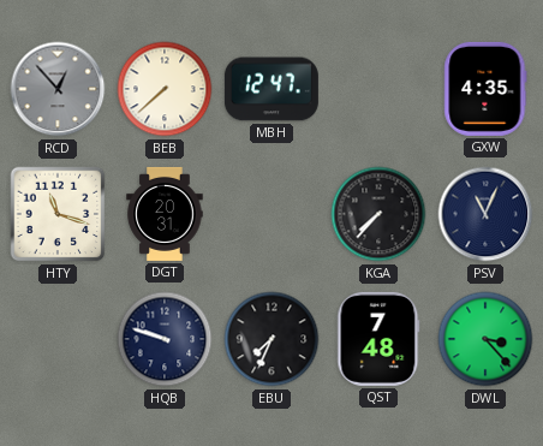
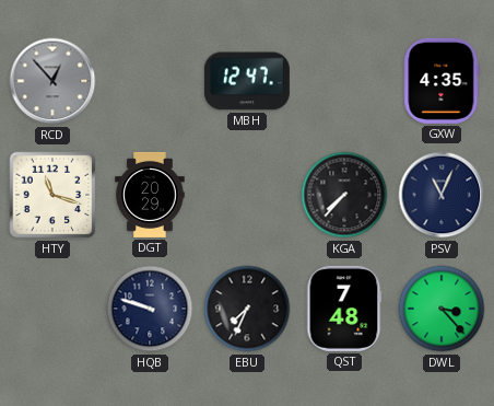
BEB: 7:38 -> none
DGT: 20:31 -> 20:29
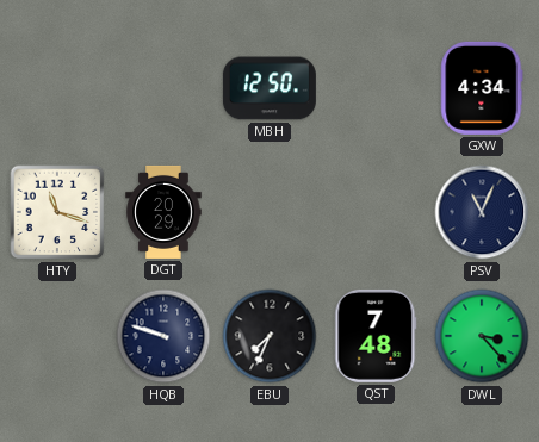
RCD: 12:53 -> none
MBH: 12:47 -> 12:50
GXW: 4:35 -> 4:34
KGA: 7:37 -> none
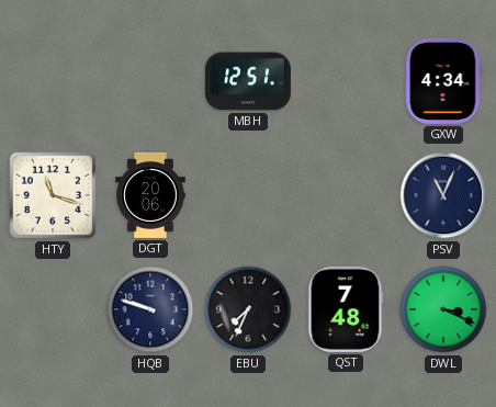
MBH: 12:50 -> 12:51
DGT: 20:29 -> 20:06
DWL: 3:23 -> 3:19
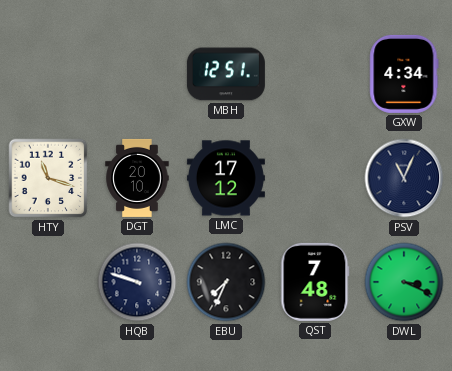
DGT: 20:06 -> 20:10
LMC: none -> 17:12
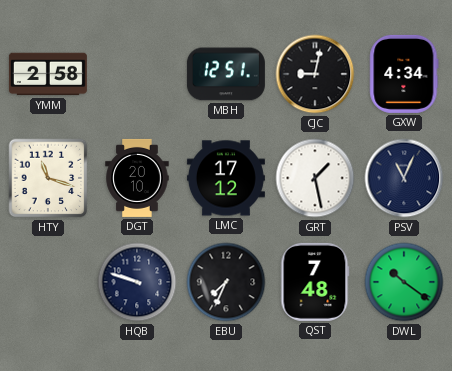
YMM: none -> 2:58
CJC: none -> 9:02
GRT: none -> 1:28
DWL: 3:19 -> 10:21
